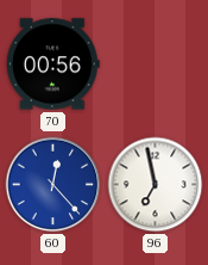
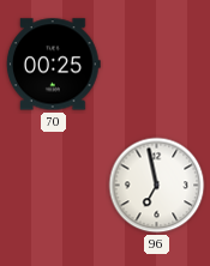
70: 00:56 -> 00:25
60: 12:23 -> none
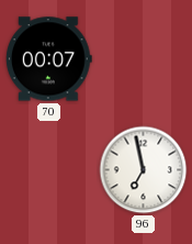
70: 00:25 -> 00:07
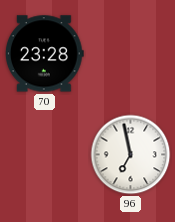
70: 00:07 -> 23:28
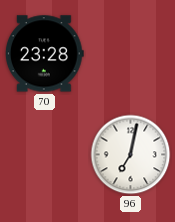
96: 6:58 -> 7:02
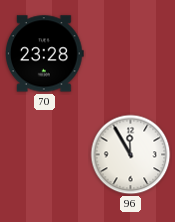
96: 7:02 -> 11:55
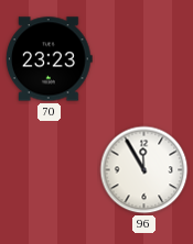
70: 23:28 -> 23:23
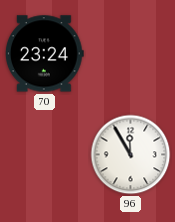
70: 23:23 -> 23:24
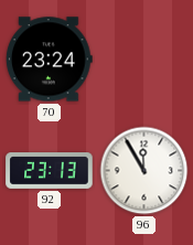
92: none -> 23:13
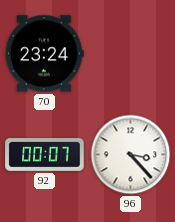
92: 23:13 -> 00:07
96: 11:55 -> 3:23
